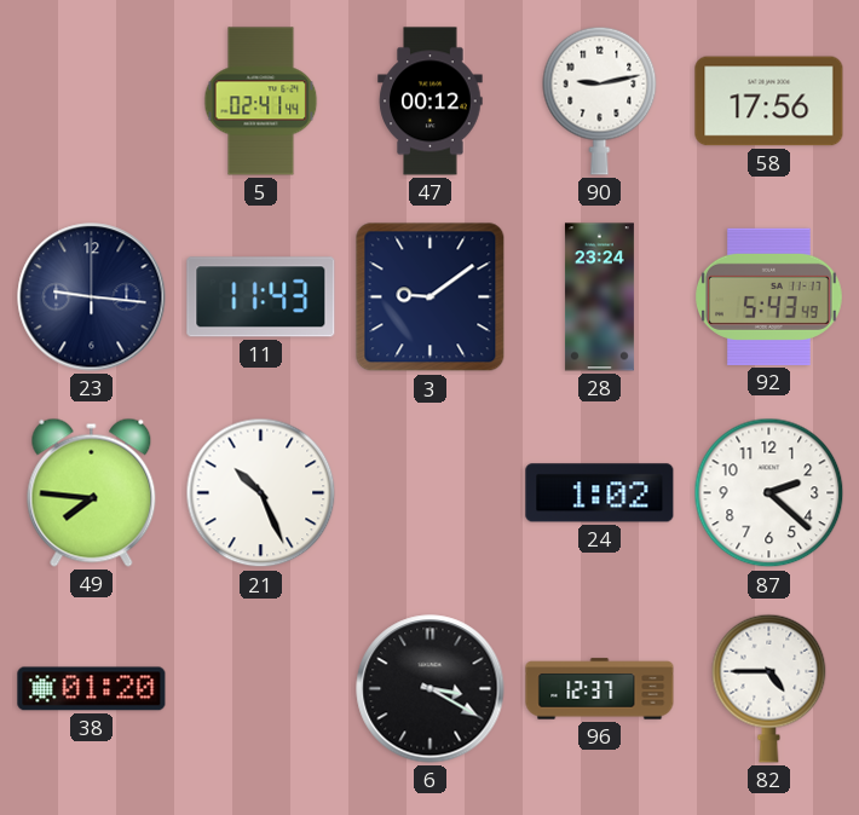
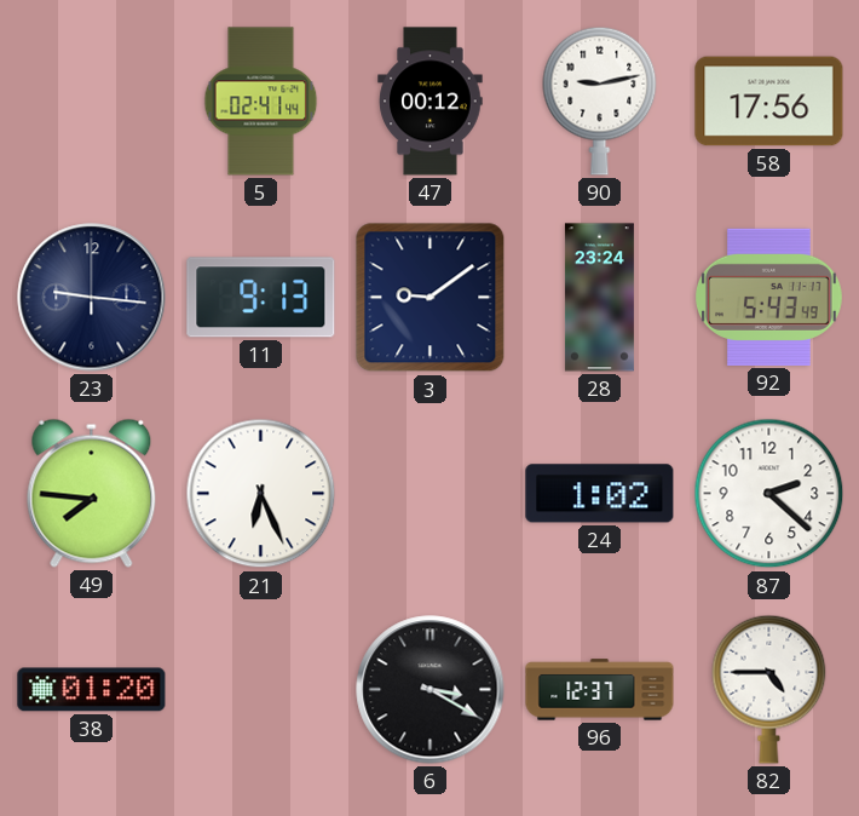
11: 11:43 -> 9:13
21: 10:26 -> 6:26
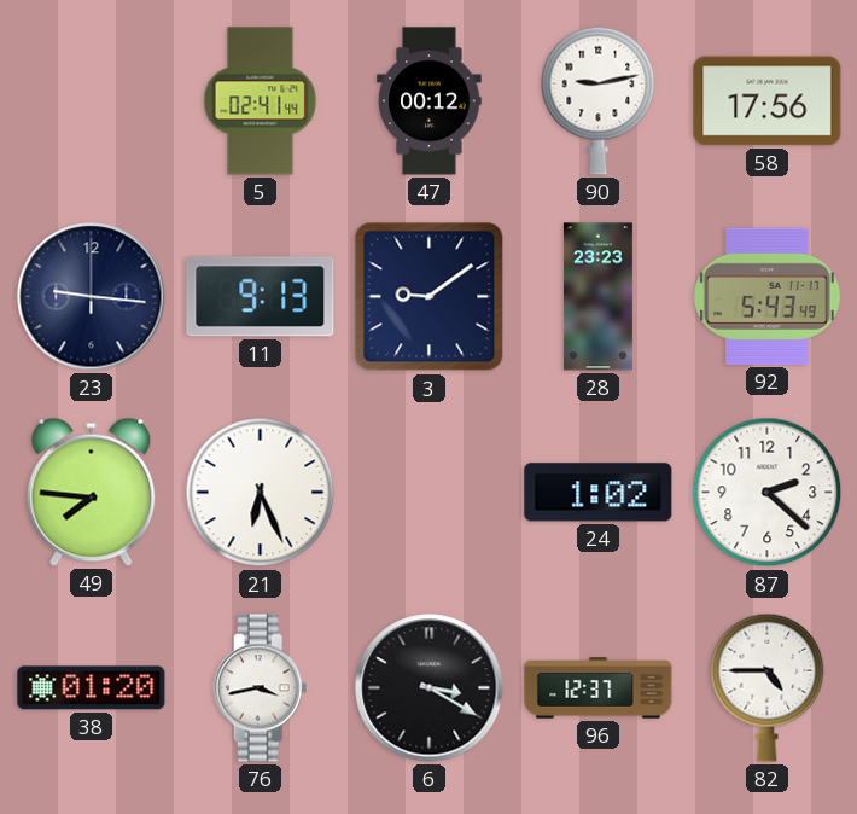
28: 23:24 -> 23:23
76: none -> 3:43
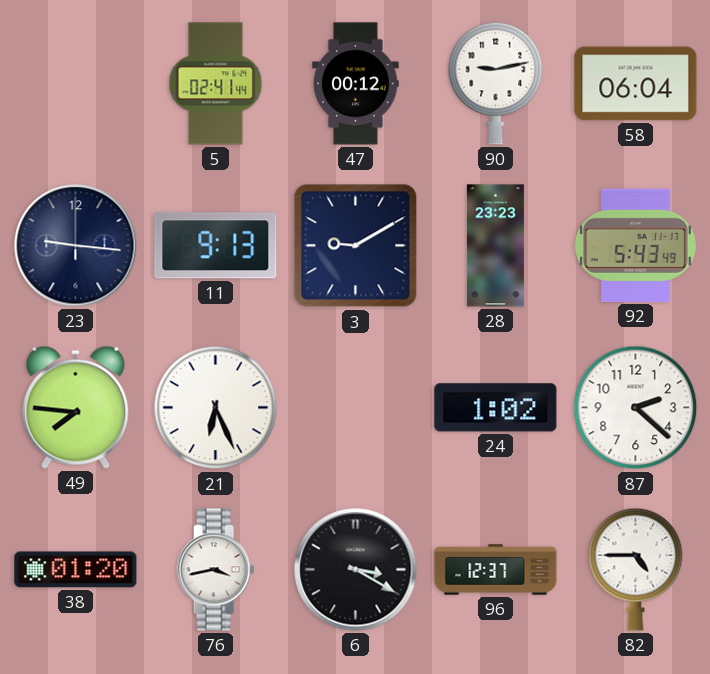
58: 17:56 -> 06:04
3: 9:09 -> 9:10
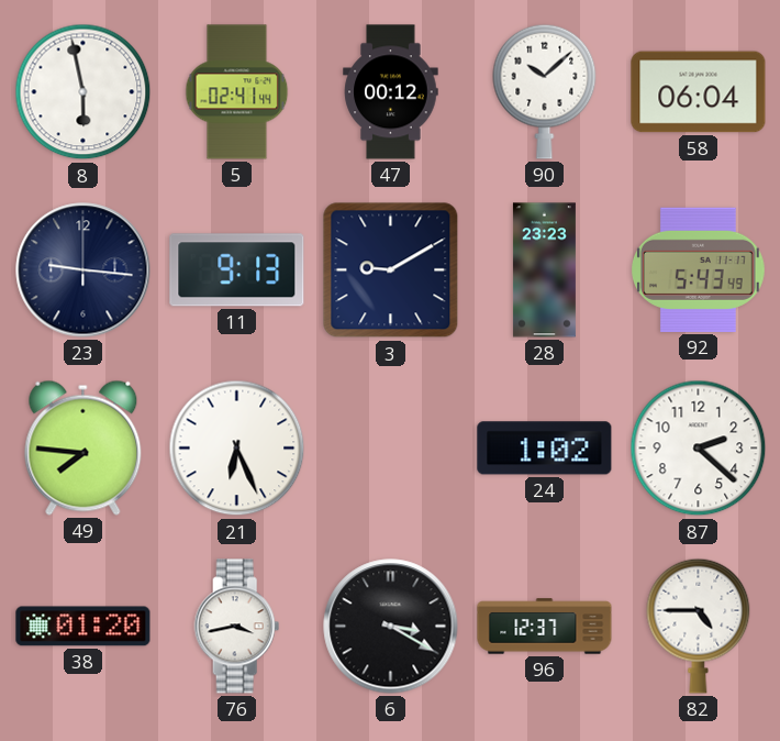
8: none -> 5:58
90: 9:13 -> 10:08
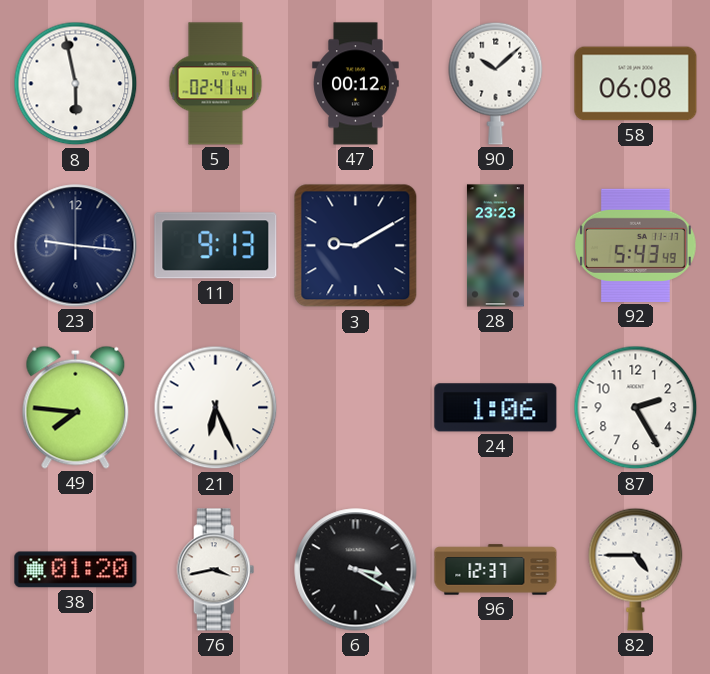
58: 06:04 -> 06:08
24: 1:02 -> 1:06
87: 2:22 -> 2:25
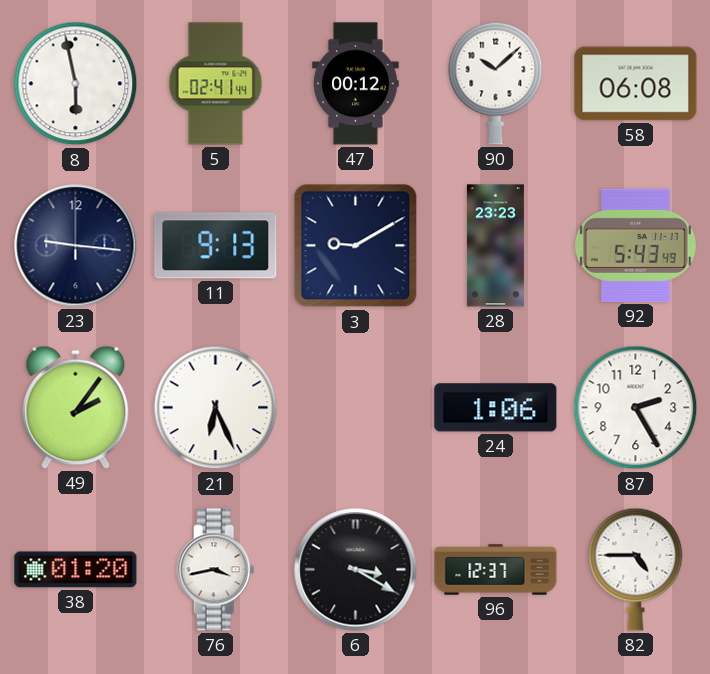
49: 7:46 -> 2:06
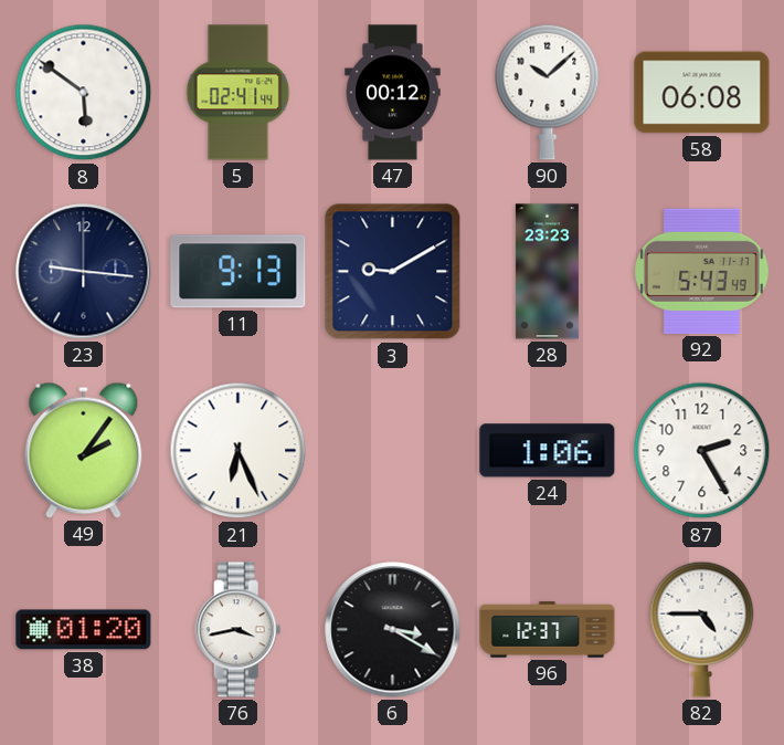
8: 5:58 -> 5:51
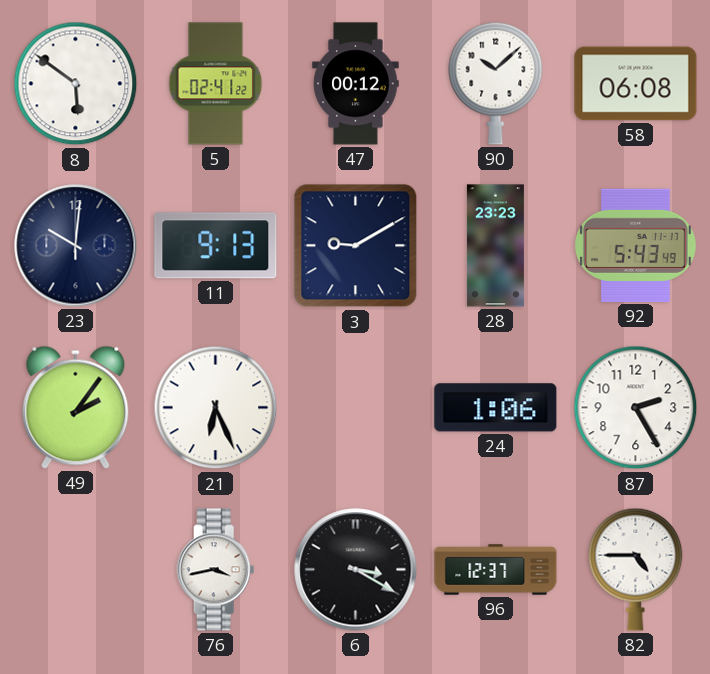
5: 02:41:44 -> 02:41:22
23: 9:16 -> 10:01
38: 01:20 -> none
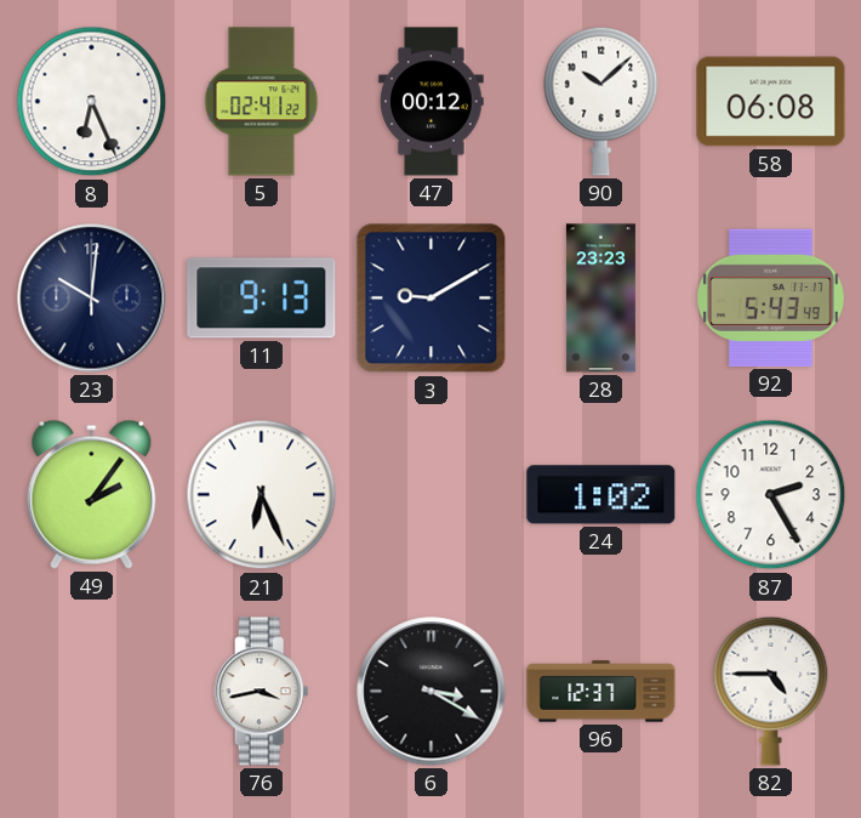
8: 5:51 -> 6:26
24: 1:06 -> 1:02
